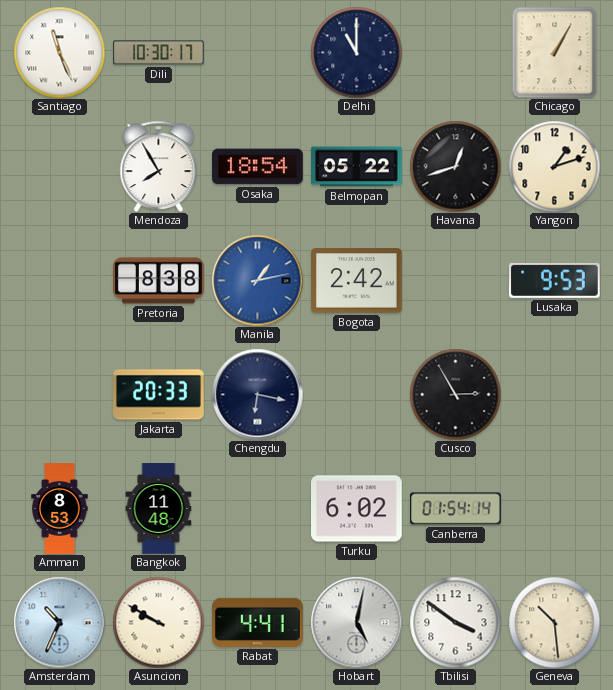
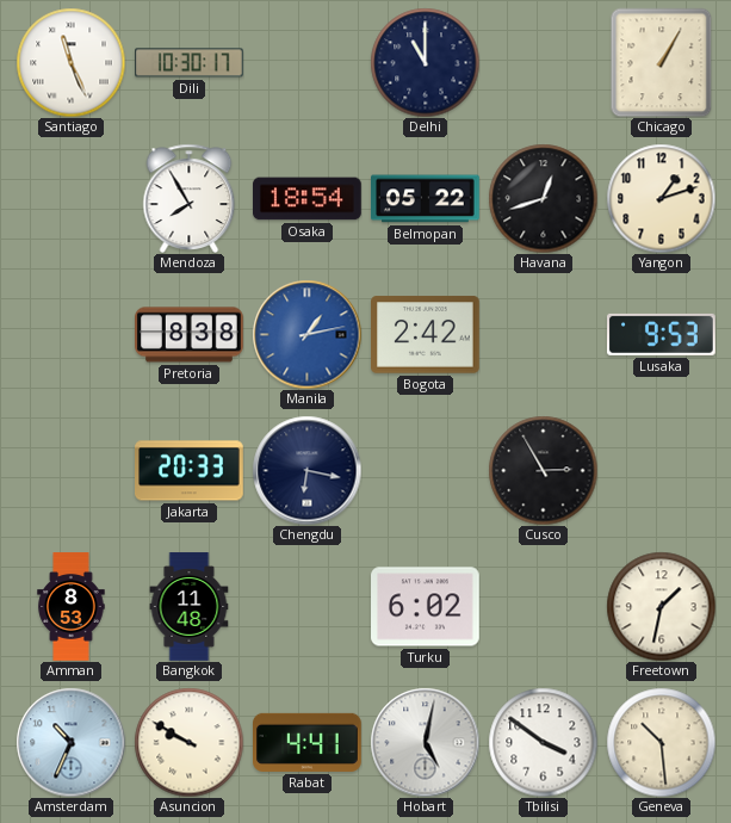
Canberra: 01:54 -> none
Freetown: none -> 1:32
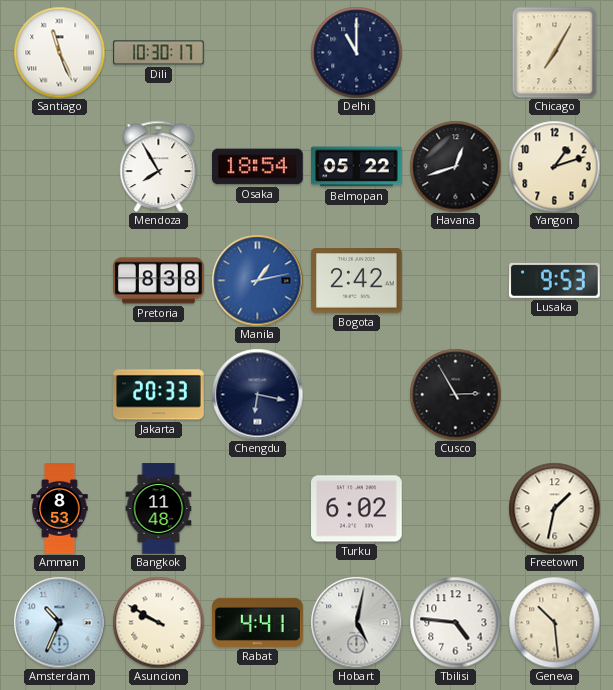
Chicago: 1:05 -> 7:05
Tbilisi: 3:51 -> 4:46
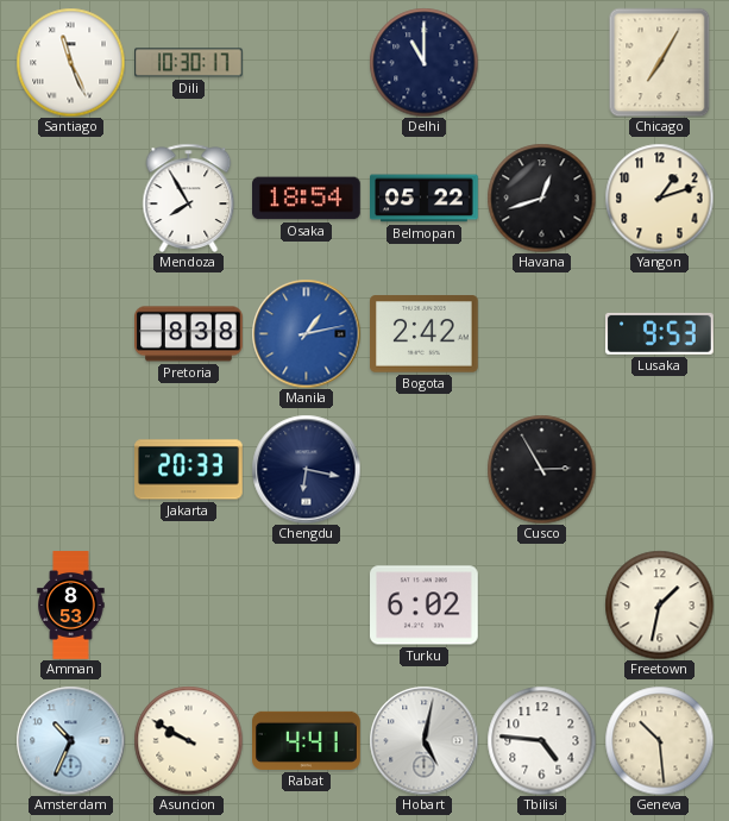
Bangkok: 11:48 -> none
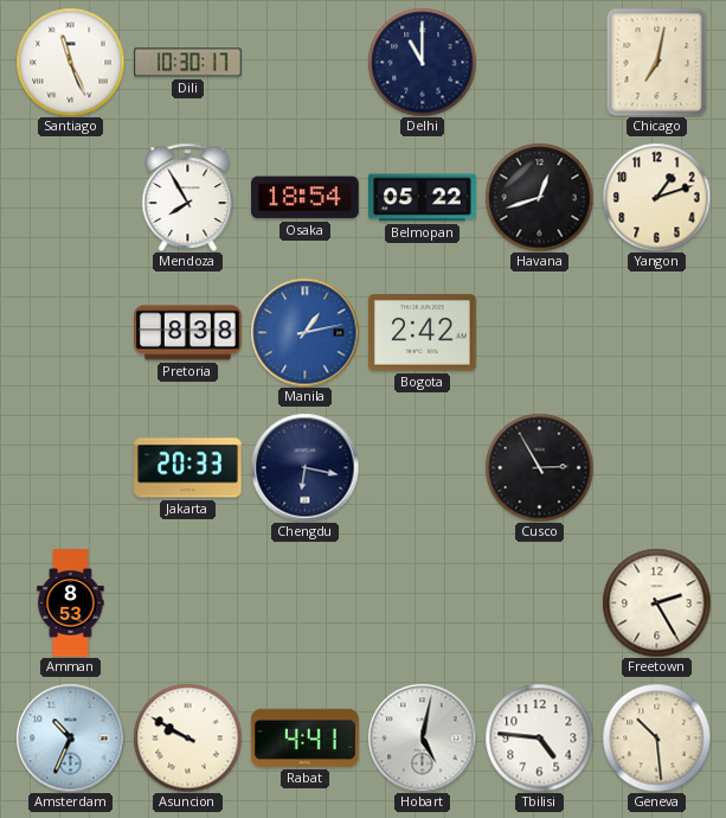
Chicago: 7:05 -> 7:02
Lusaka: 9:53 -> none
Turku: 6:02 -> none
Freetown: 1:32 -> 2:25
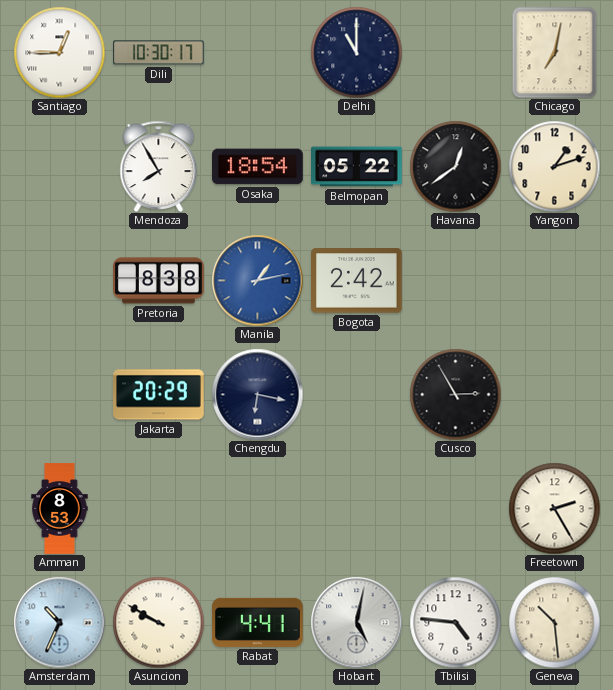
Santiago: 11:26 -> 12:45
Havana: 12:42 -> 12:39
Jakarta: 20:33 -> 20:29
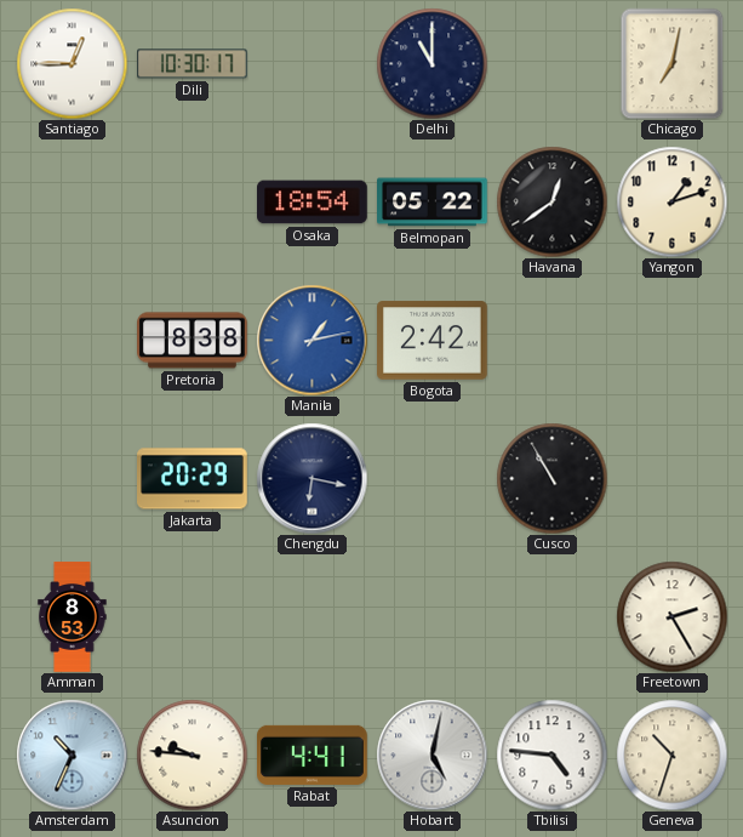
Mendoza: 7:55 -> none
Cusco: 2:55 -> 10:55
Asuncion: 9:50 -> 9:46
Geneva: 10:29 -> 10:33
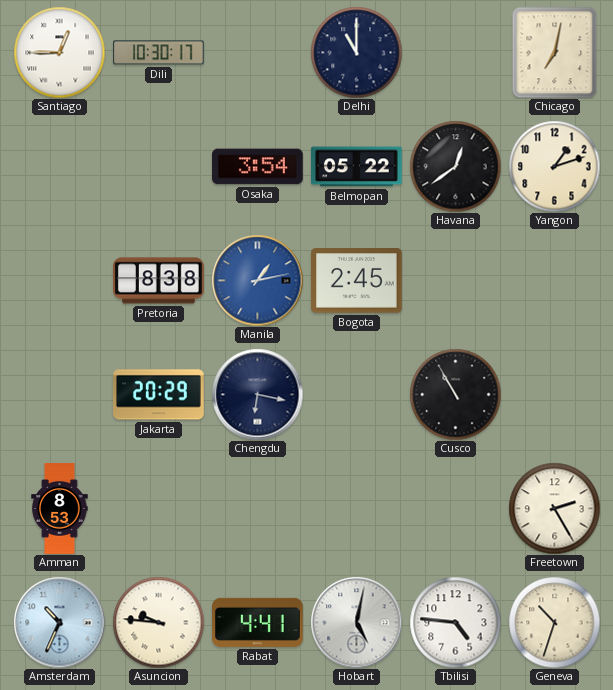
Osaka: 18:54 -> 3:54
Bogota: 2:42 -> 2:45
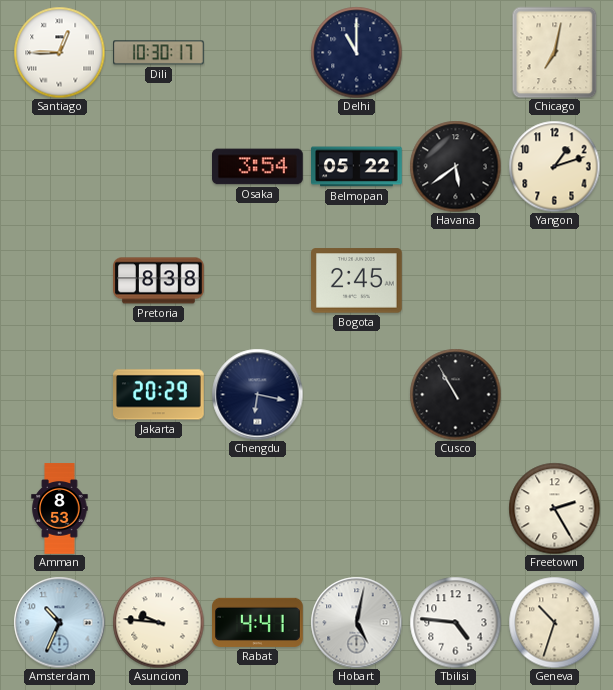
Havana: 12:39 -> 5:39
Manila: 1:13 -> none
